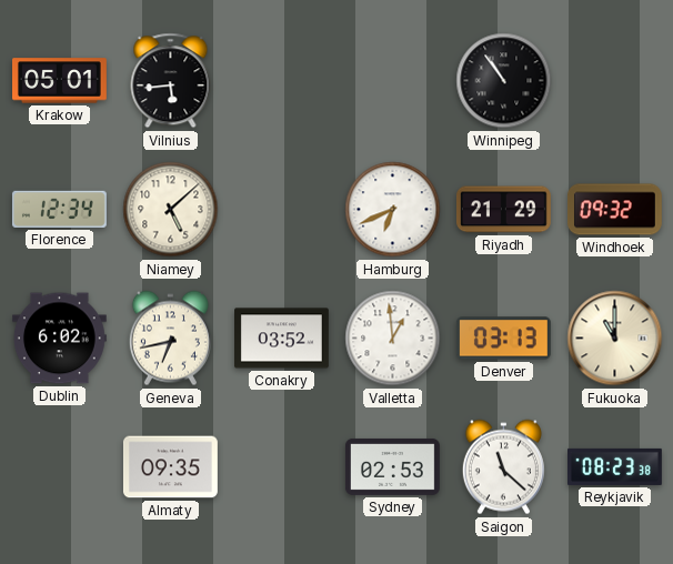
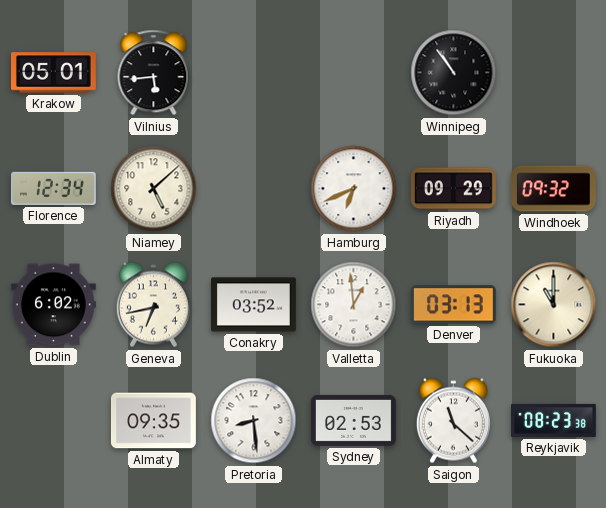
Riyadh: 21:29 -> 09:29
Pretoria: none -> 8:29
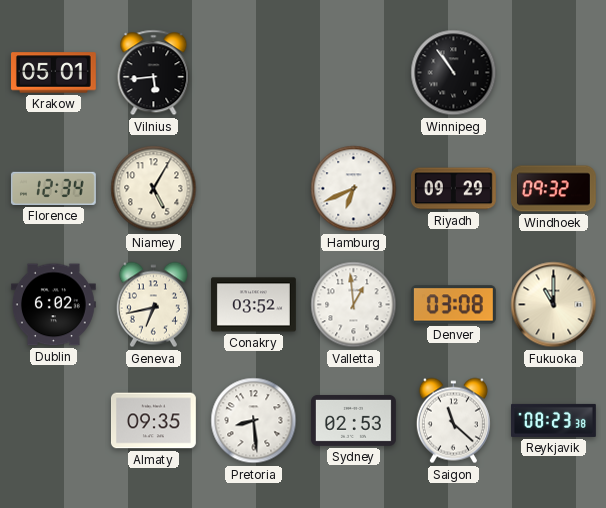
Niamey: 5:08 -> 5:05
Denver: 03:13 -> 03:08
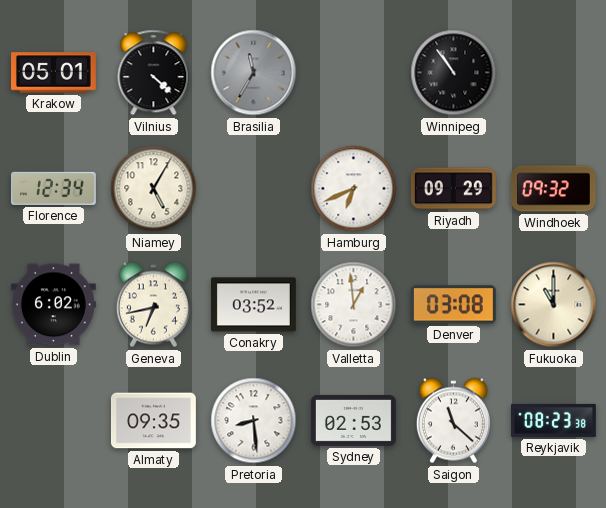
Vilnius: 5:44 -> 4:22
Brasilia: none -> 11:35
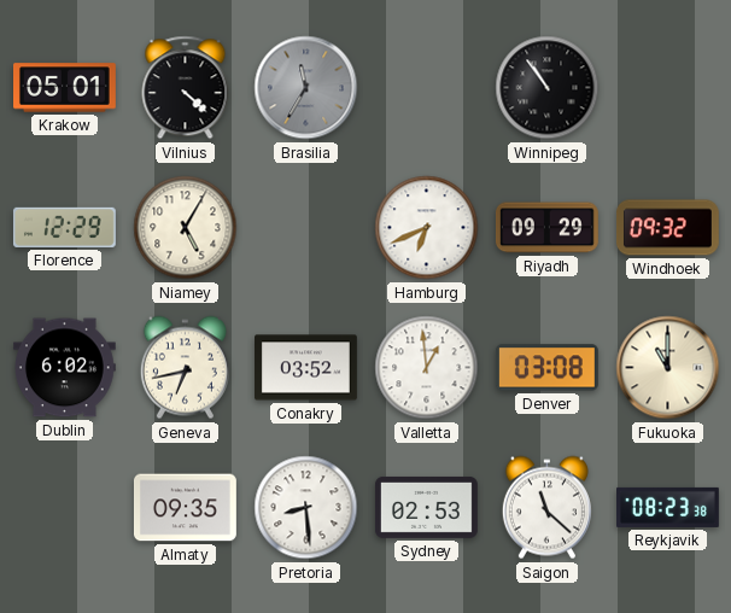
Florence: 12:34 -> 12:29
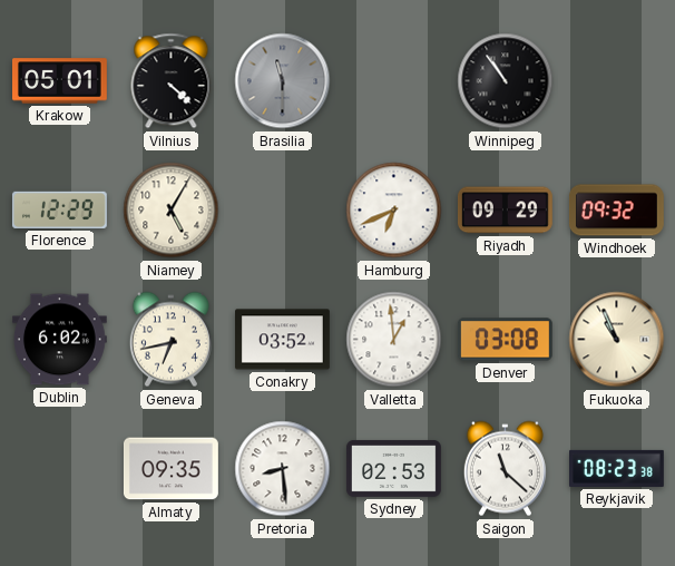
Brasilia: 11:35 -> 11:30
Fukuoka: 11:00 -> 10:56
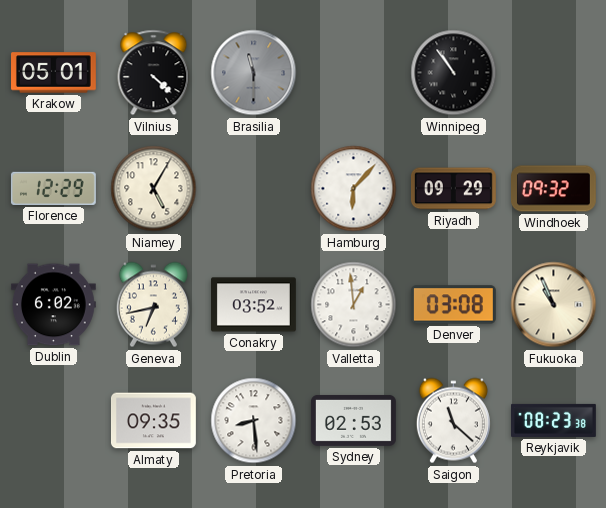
Hamburg: 6:41 -> 6:07
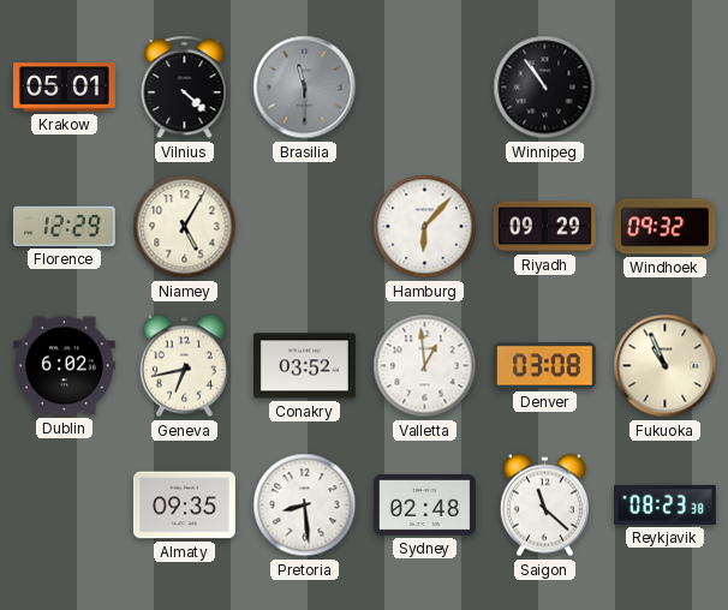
Sydney: 02:53 -> 02:48
